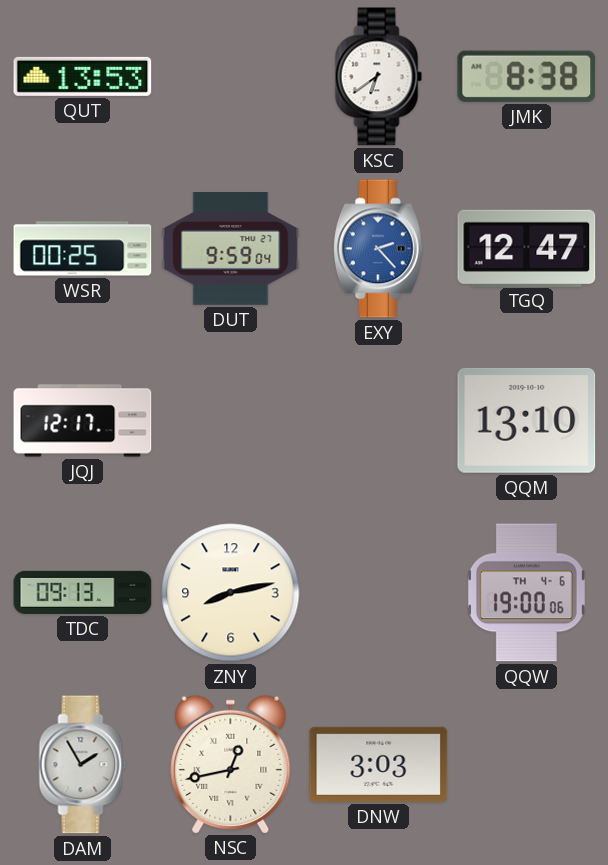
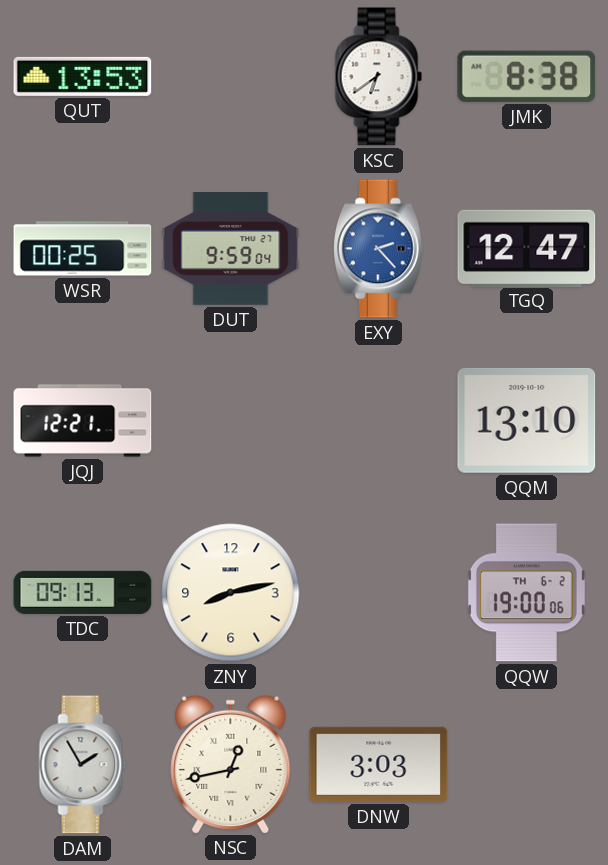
JQJ: 12:17 -> 12:21
QQW date: TH 4-6 -> TH 6-2
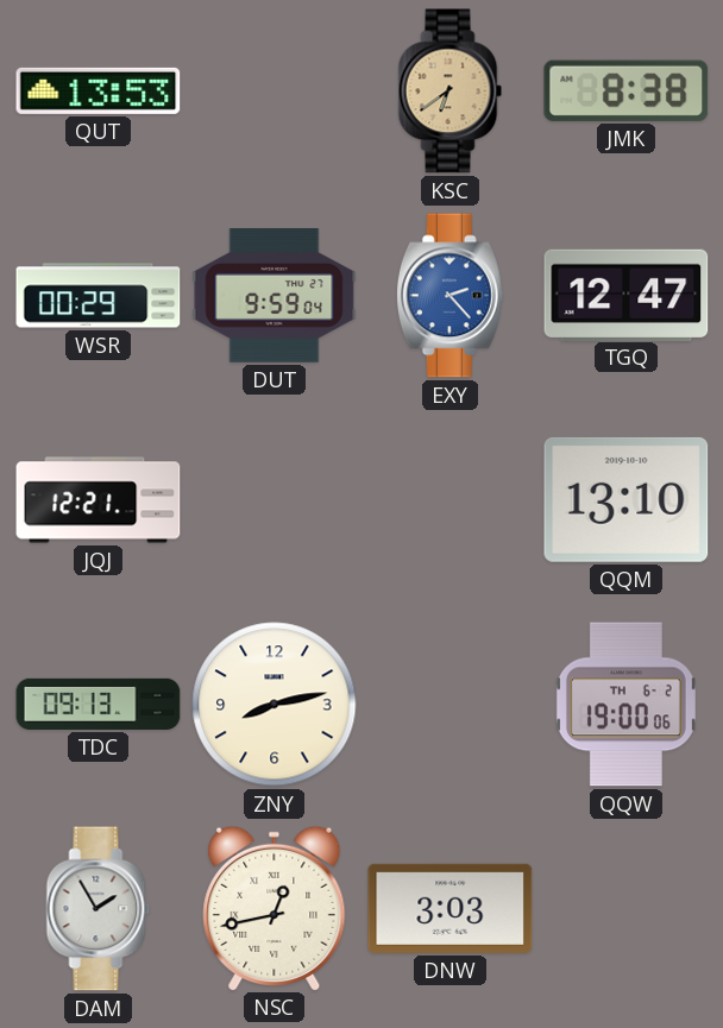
KSC dial: white -> champagne
WSR: 00:25 -> 00:29
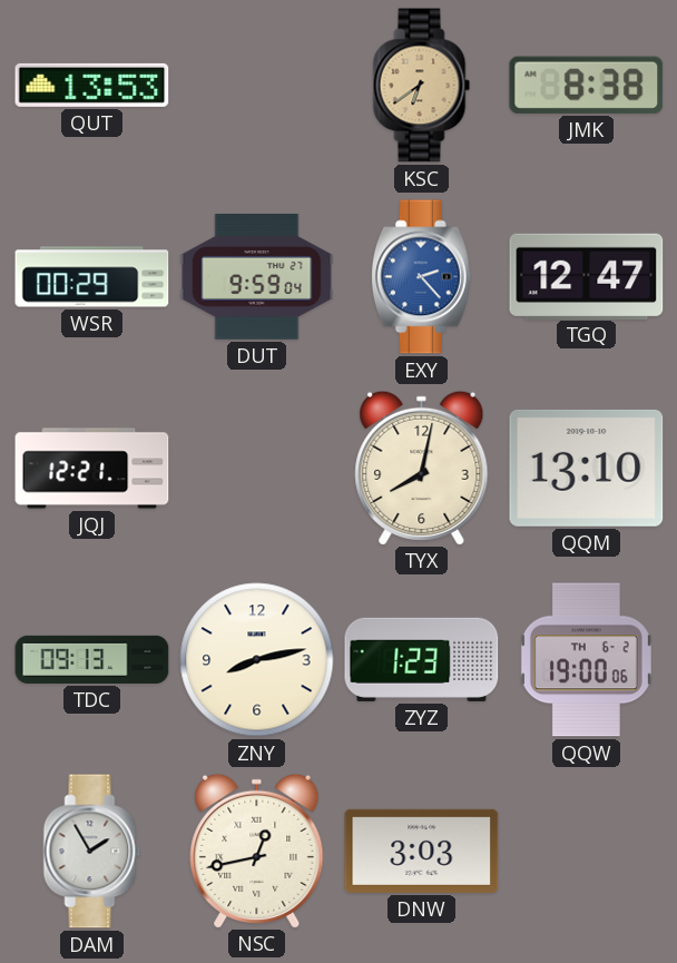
TYX: none -> 8:02
ZYZ: none -> 1:23
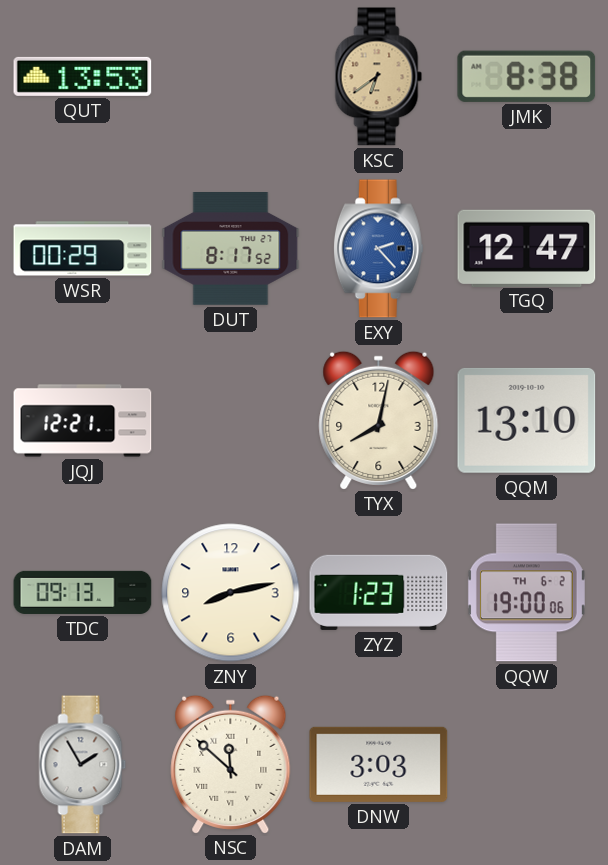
DUT: 9:59 -> 8:17
NSC: 12:43 -> 11:52
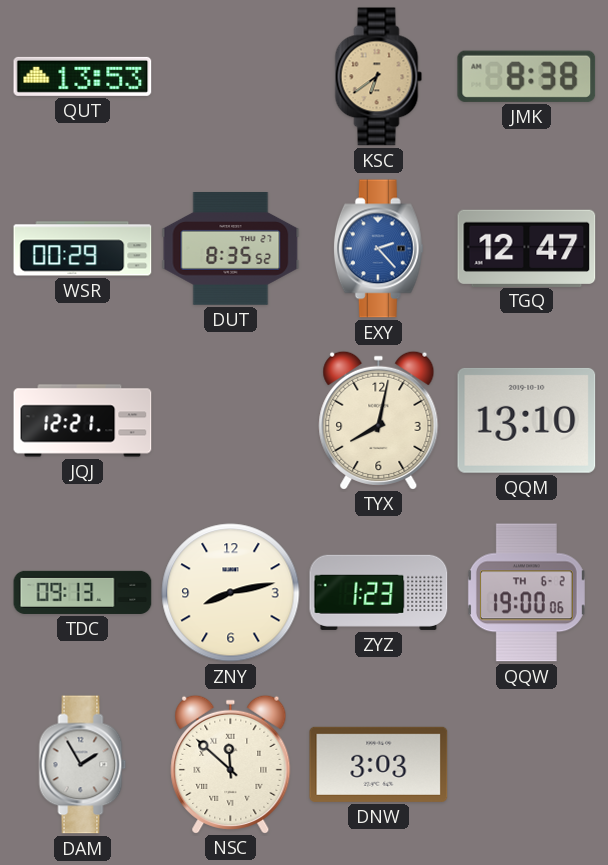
DUT: 8:17 -> 8:35
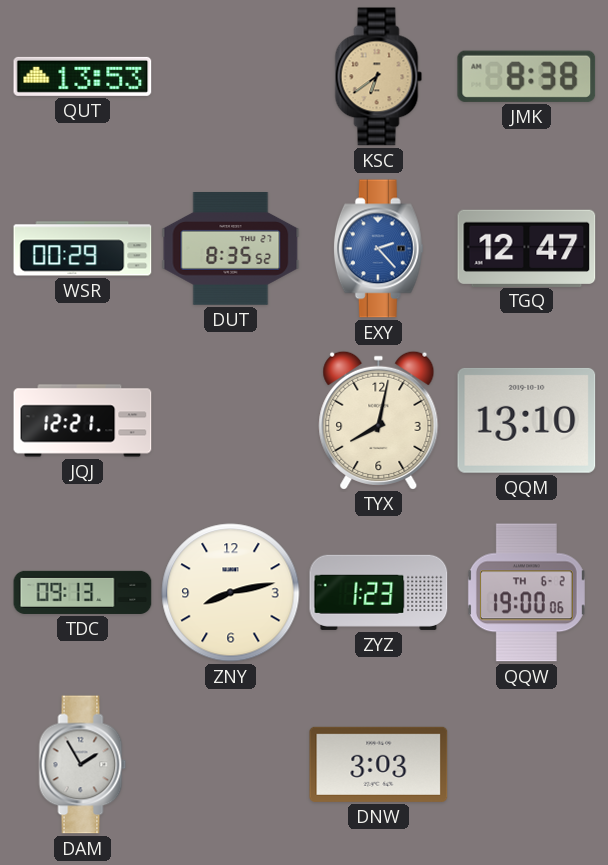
NSC: 11:52 -> none
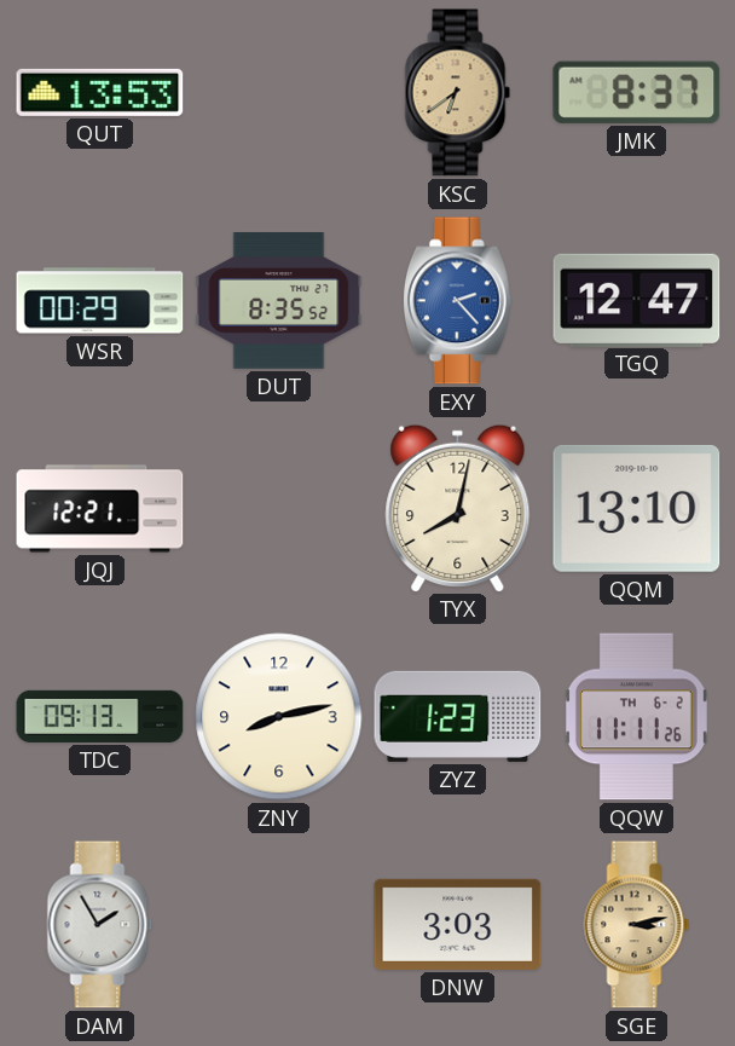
JMK: 8:38 -> 8:37
QQW: 19:00 -> 11:11
SGE: none -> 3:13
